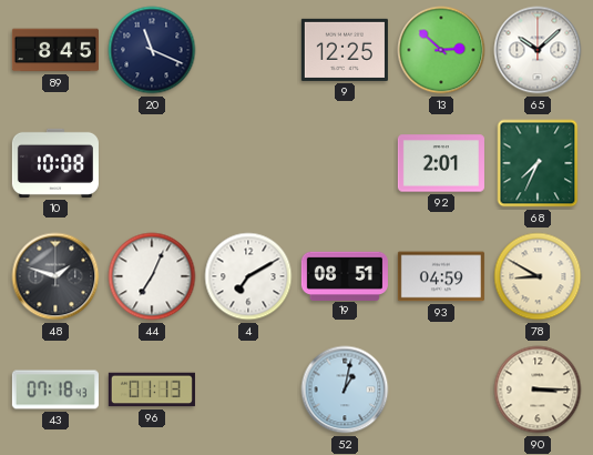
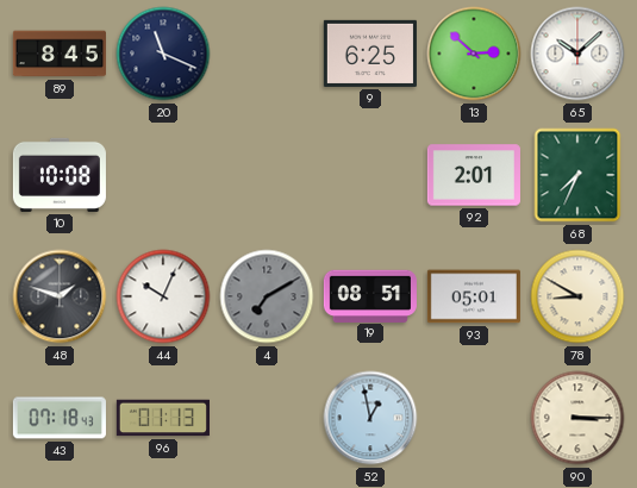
9: 12:25 -> 6:25
44: 7:04 -> 10:04
4 dial: white -> grey
93: 04:59 -> 05:01
52: 1:02 -> 12:58
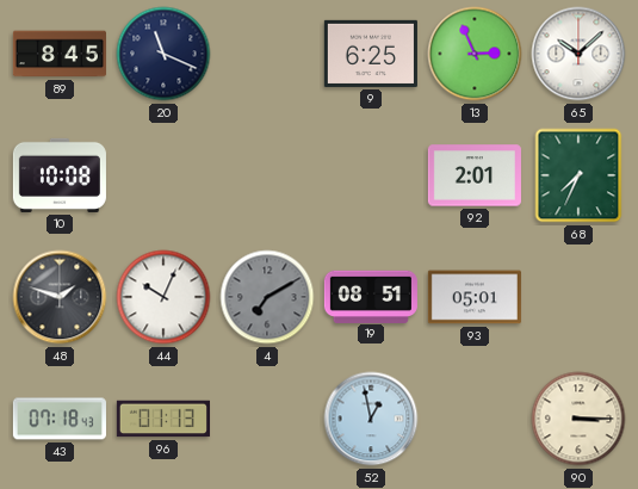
13: 2:52 -> 2:56
78: 8:50 -> none
